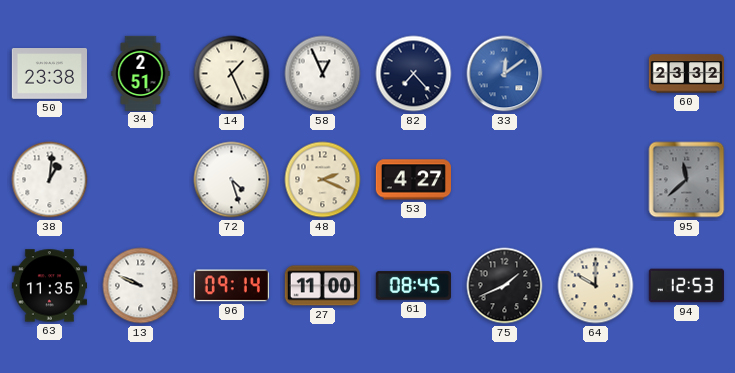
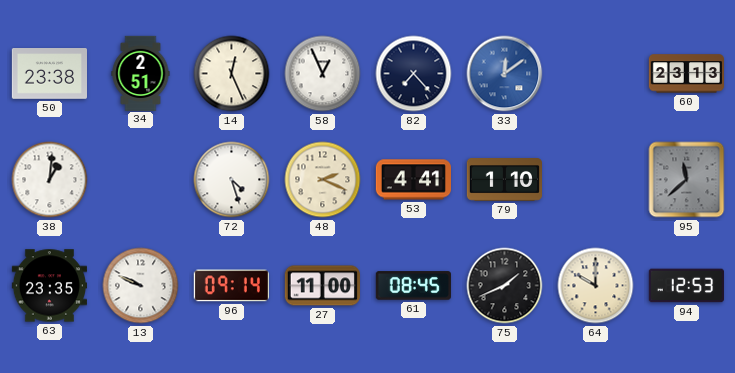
14: 1:26 -> 12:26
60: 23:32 -> 23:13
53: 4:27 -> 4:41
79: none -> 1:10
63: 11:35 -> 23:35
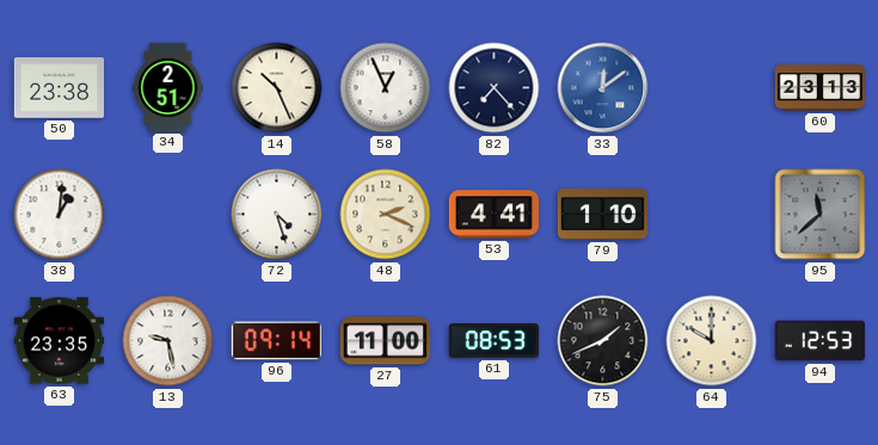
14: 12:26 -> 10:26
13: 9:49 -> 9:28
61: 08:45 -> 08:53
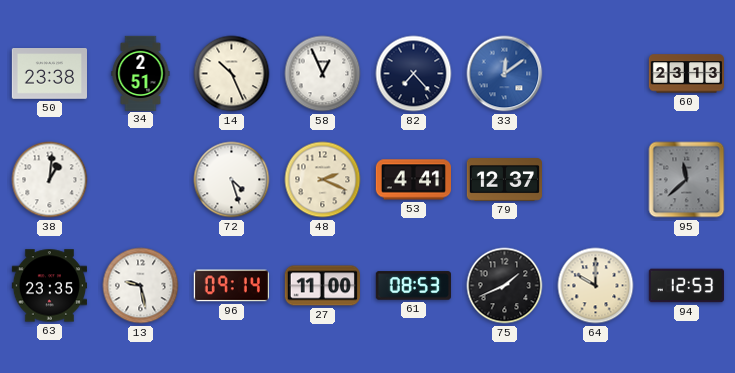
79: 1:10 -> 12:37
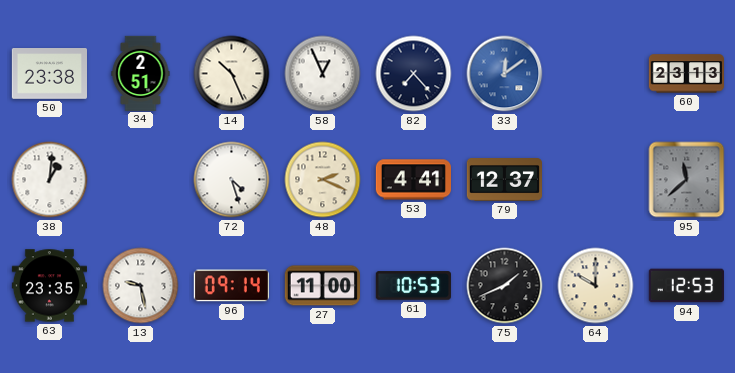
61: 08:53 -> 10:53
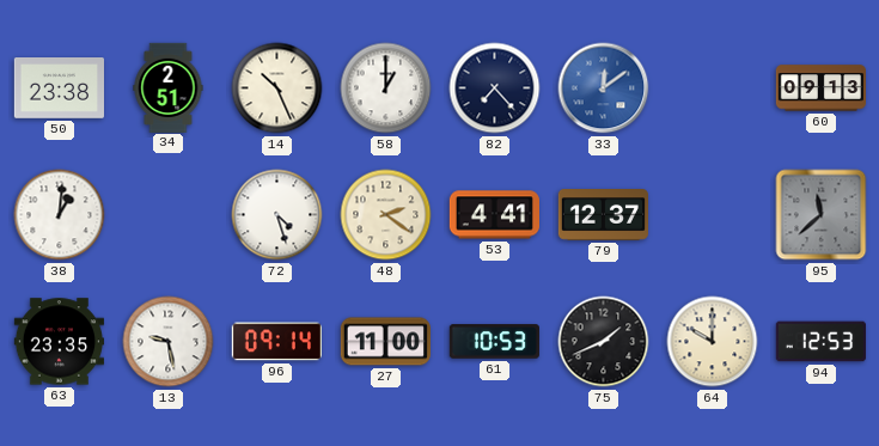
58: 12:56 -> 1:00
60: 23:13 -> 09:13
48: 2:19 -> 2:21
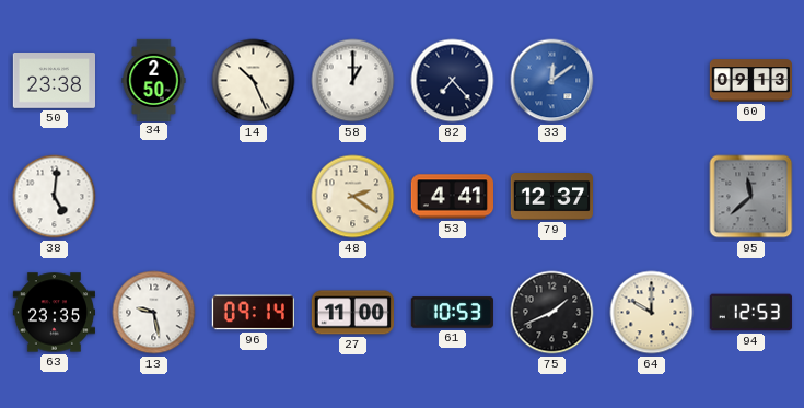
34: 2:51 -> 2:50
38: 1:01 -> 5:01
72: 4:27 -> none
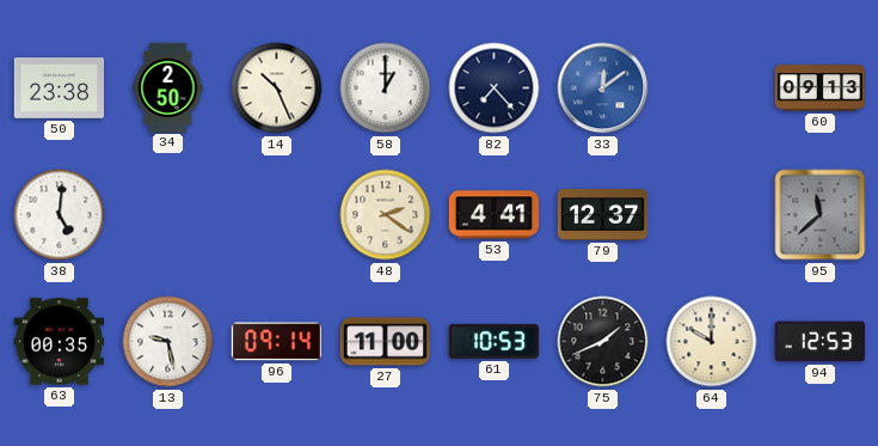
63: 23:35 -> 00:35
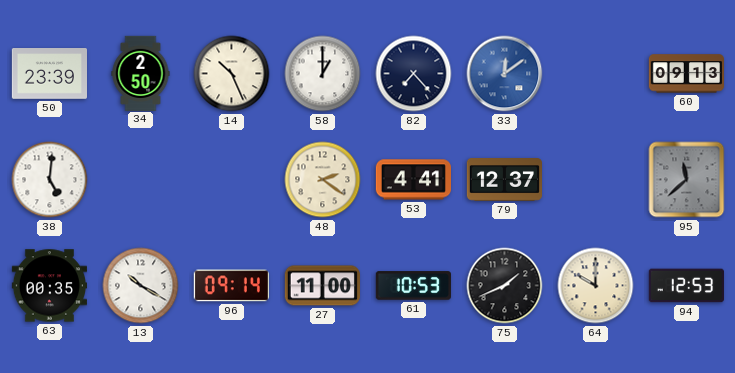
50: 23:38 -> 23:39
13: 9:28 -> 10:20
